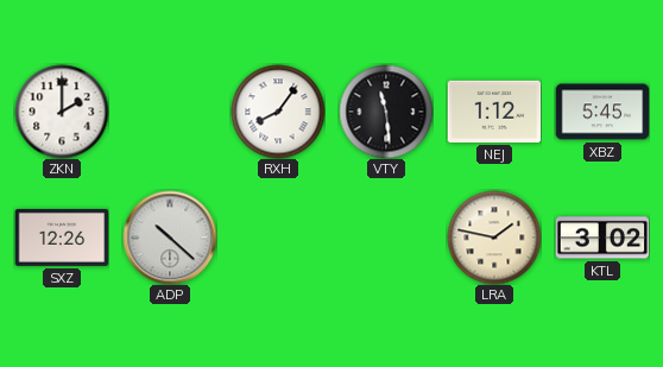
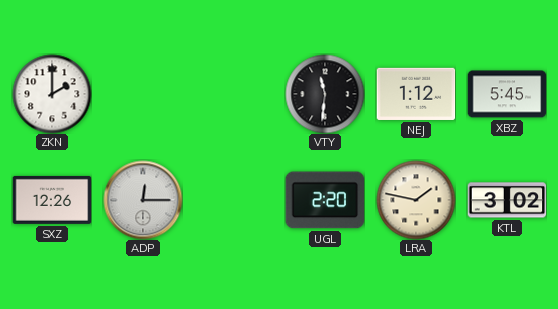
RXH: 8:06 -> none
VTY: 11:29 -> 11:31
ADP: 10:22 -> 12:15
UGL: none -> 2:20
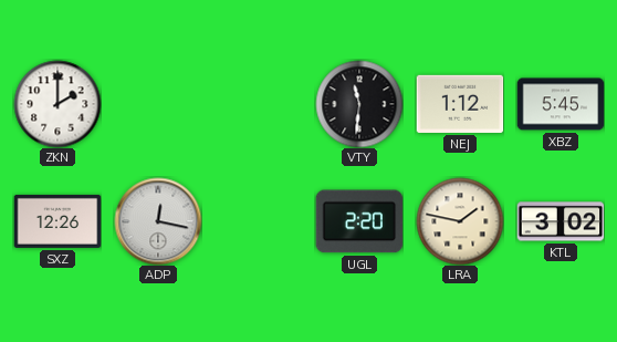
ADP: 12:15 -> 12:17
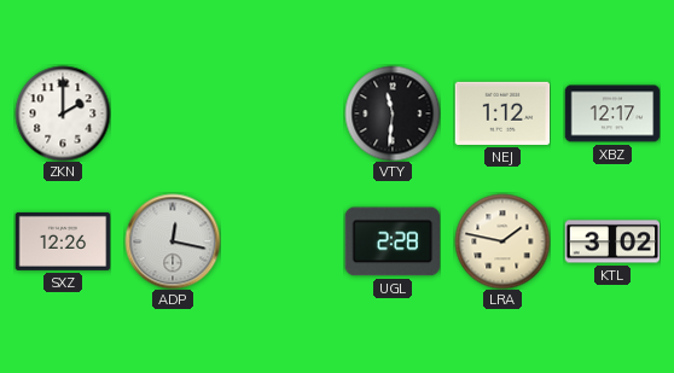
XBZ: 5:45 -> 12:17
UGL: 2:20 -> 2:28
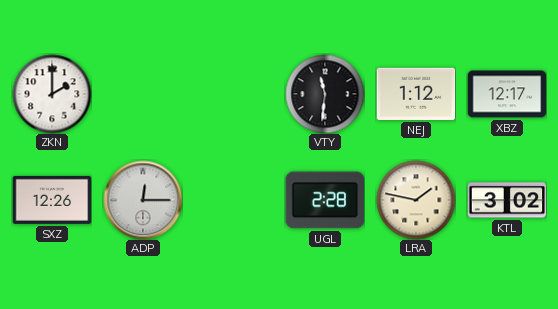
ADP: 12:17 -> 12:15
